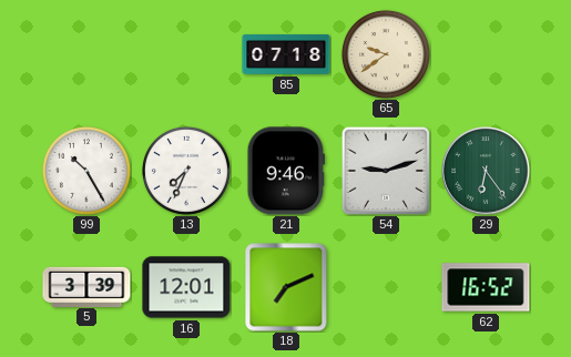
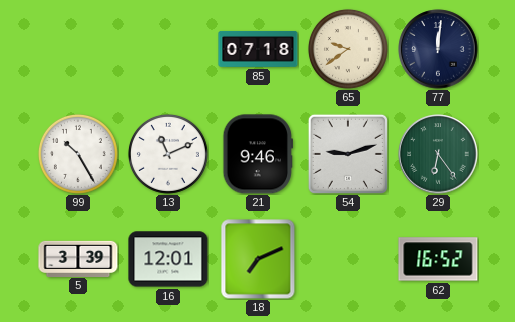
77: none -> 12:01
13: 7:34 -> 11:11
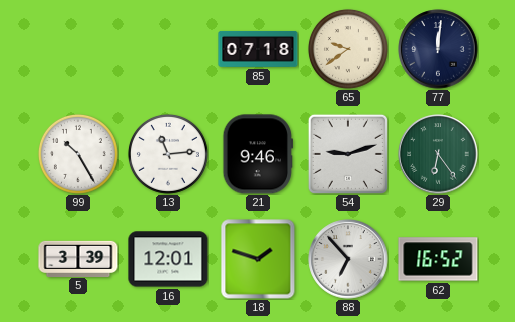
13: 11:11 -> 11:14
18: 7:11 -> 1:48
88: none -> 6:53
